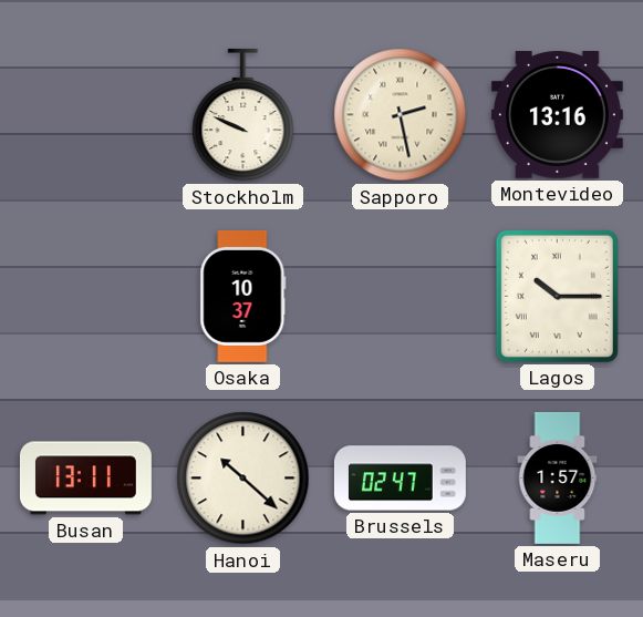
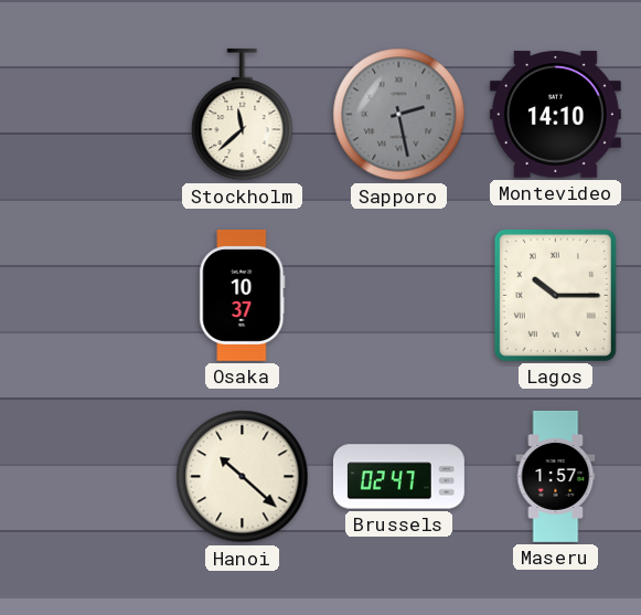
Stockholm: 9:49 -> 11:38
Sapporo dial: cream -> grey
Montevideo: 13:16 -> 14:10
Busan: 13:11 -> none
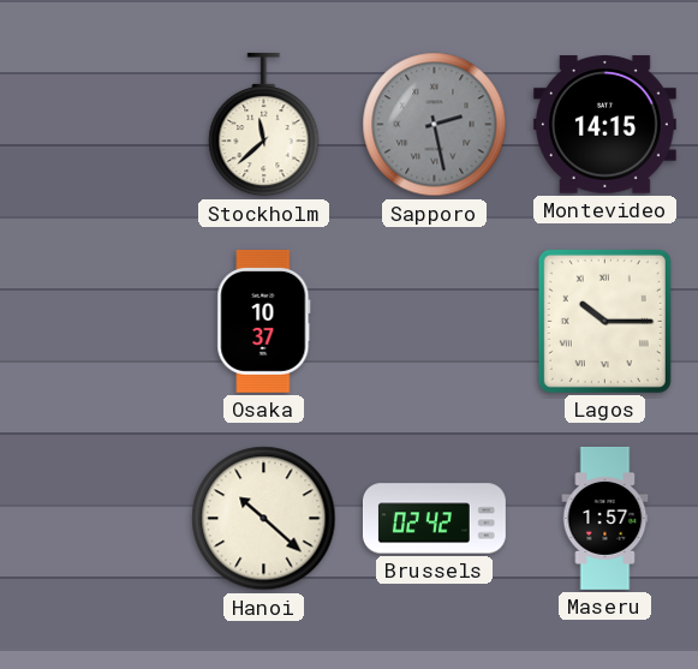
Montevideo: 14:10 -> 14:15
Brussels: 02:47 -> 02:42
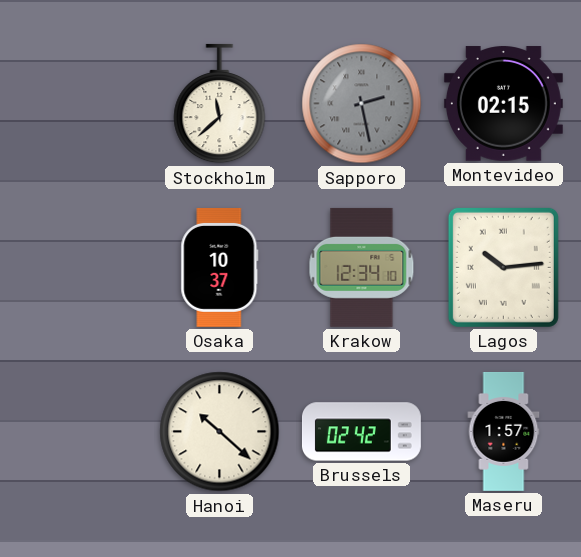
Montevideo: 14:15 -> 02:15
Krakow: none -> 12:34
Lagos: 10:15 -> 10:14
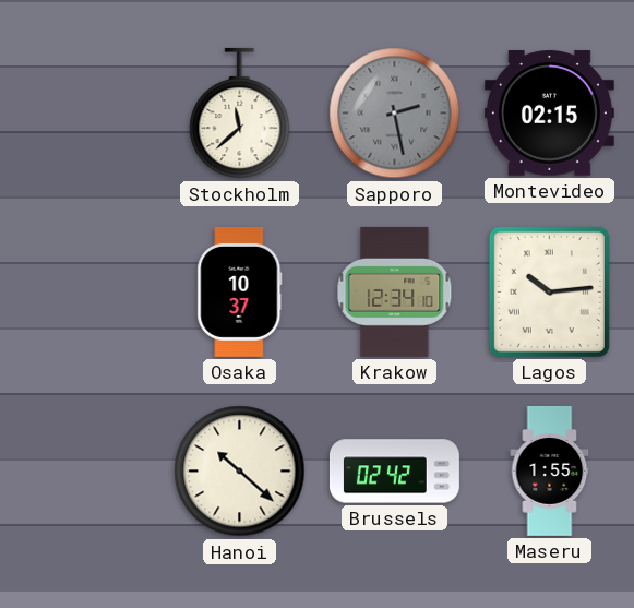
Maseru: 1:57 -> 1:55
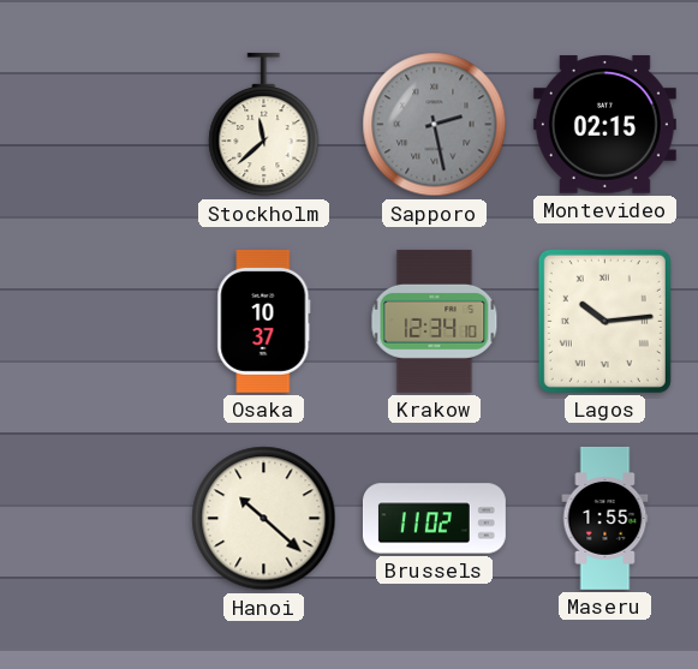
Brussels: 02:42 -> 11:02
